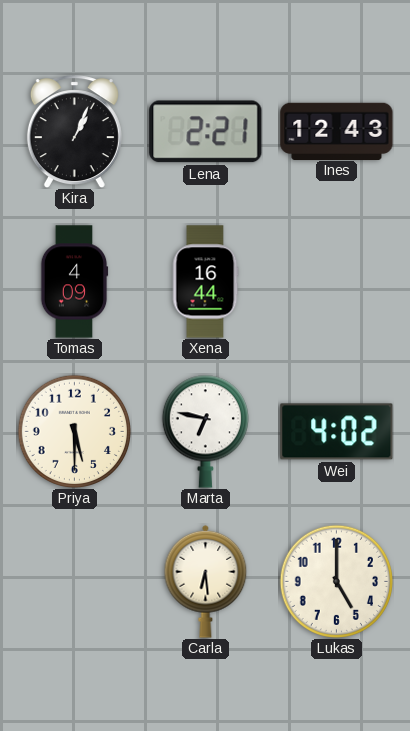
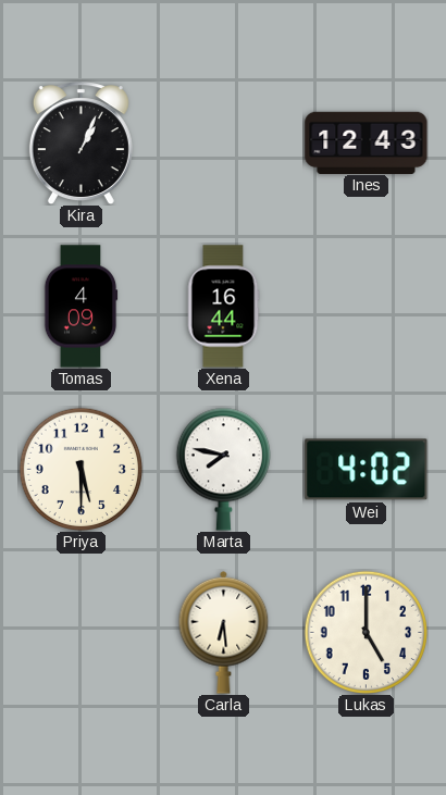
Lena: 2:21 -> none
Marta: 6:47 -> 7:47
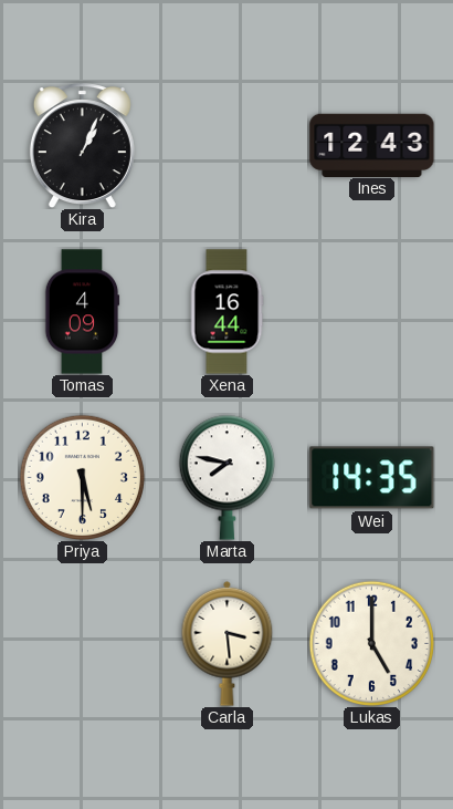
Wei: 4:02 -> 14:35
Carla: 6:29 -> 3:29
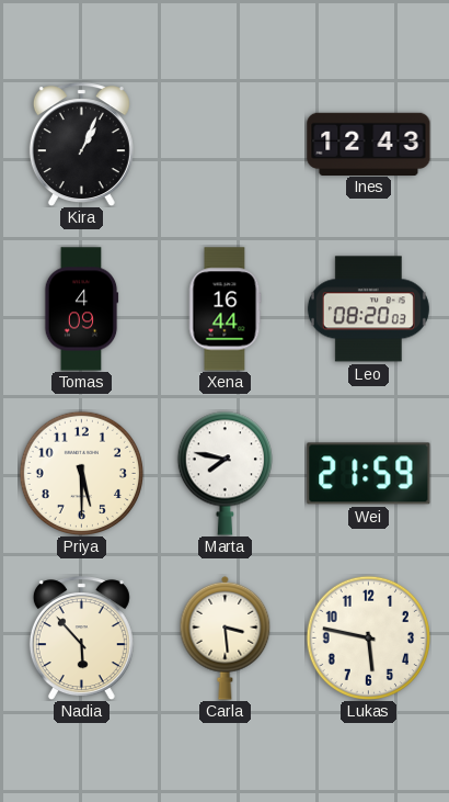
Leo: none -> 08:20
Wei: 14:35 -> 21:59
Nadia: none -> 5:53
Lukas: 5:00 -> 5:47
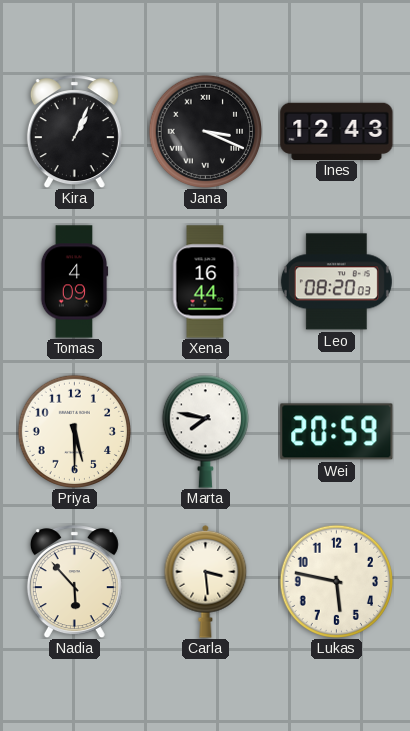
Jana: none -> 3:19
Wei: 21:59 -> 20:59
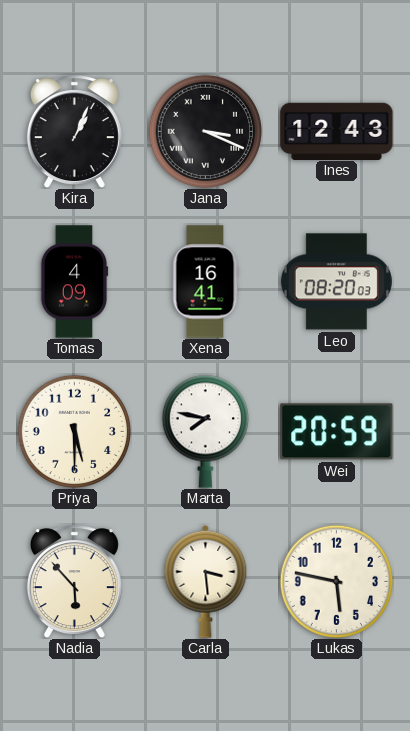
Xena: 16:44 -> 16:41
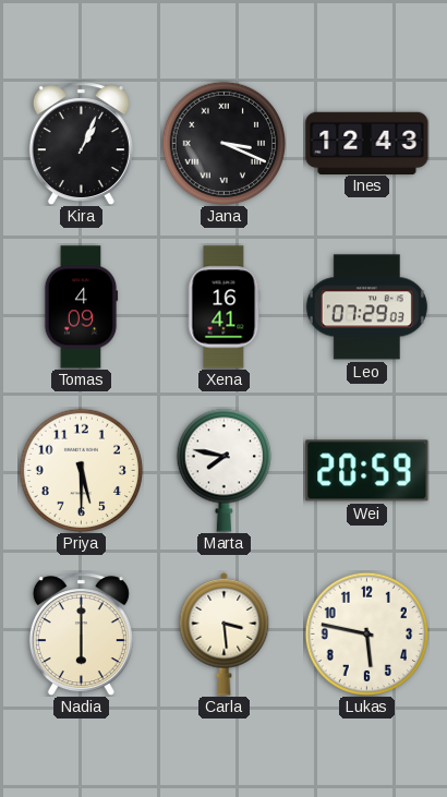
Leo: 08:20 -> 07:29
Nadia: 5:53 -> 6:00
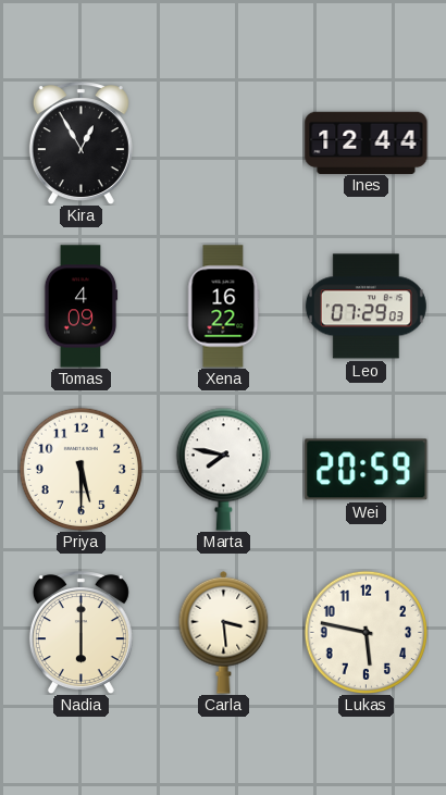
Kira: 1:04 -> 12:55
Jana: 3:19 -> none
Ines: 12:43 -> 12:44
Xena: 16:41 -> 16:22
